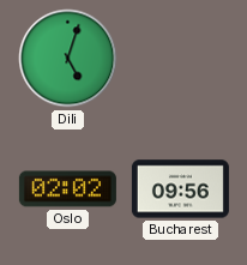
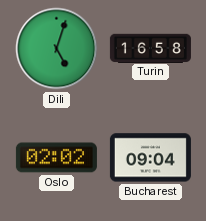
Turin: none -> 16:58
Bucharest: 09:56 -> 09:04
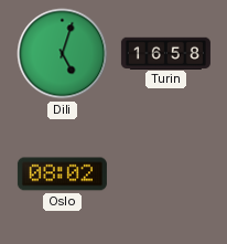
Oslo: 02:02 -> 08:02
Bucharest: 09:04 -> none
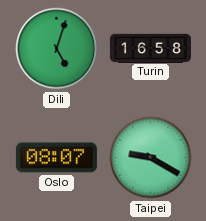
Oslo: 08:02 -> 08:07
Taipei: none -> 9:20
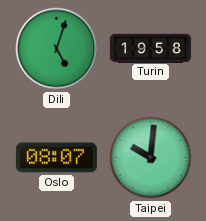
Turin: 16:58 -> 19:58
Taipei: 9:20 -> 10:01
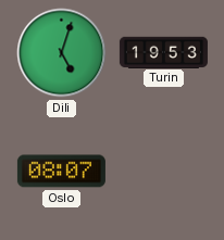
Turin: 19:58 -> 19:53
Taipei: 10:01 -> none
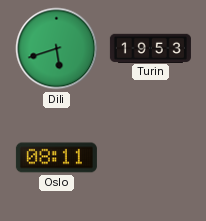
Dili: 5:03 -> 5:42
Oslo: 08:07 -> 08:11
